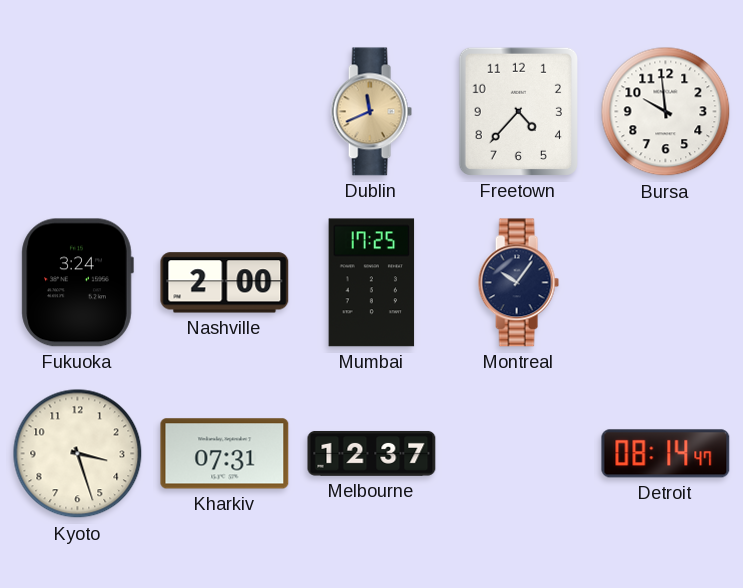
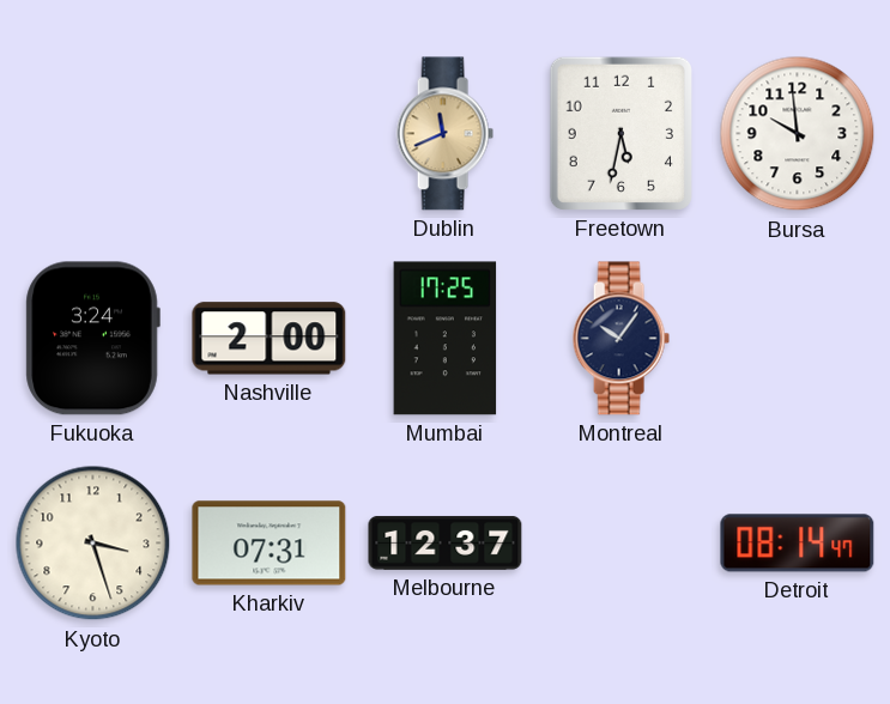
Freetown: 4:37 -> 5:32
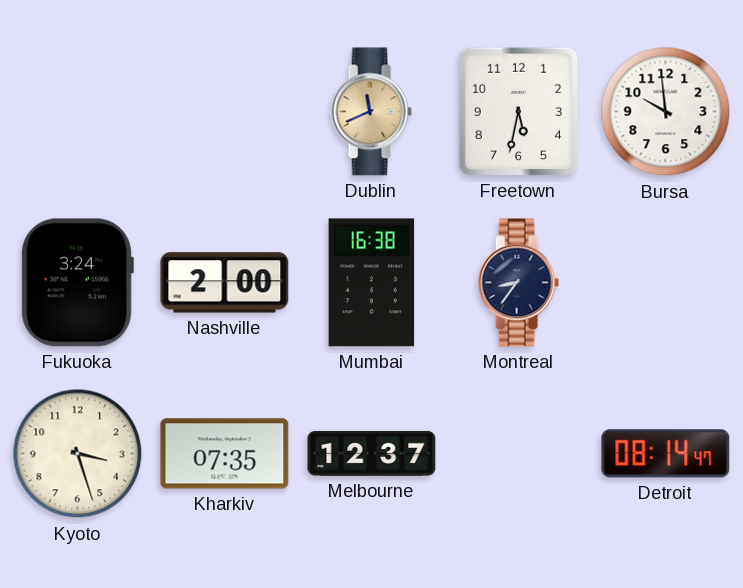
Mumbai: 17:25 -> 16:38
Montreal: 10:06 -> 8:36
Kharkiv: 07:31 -> 07:35
